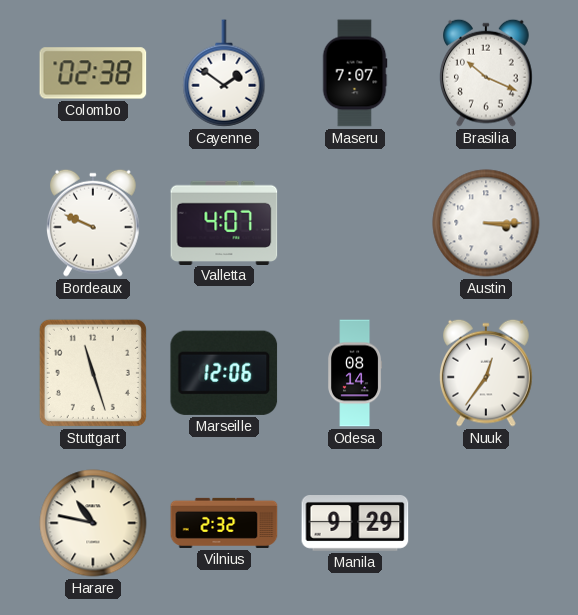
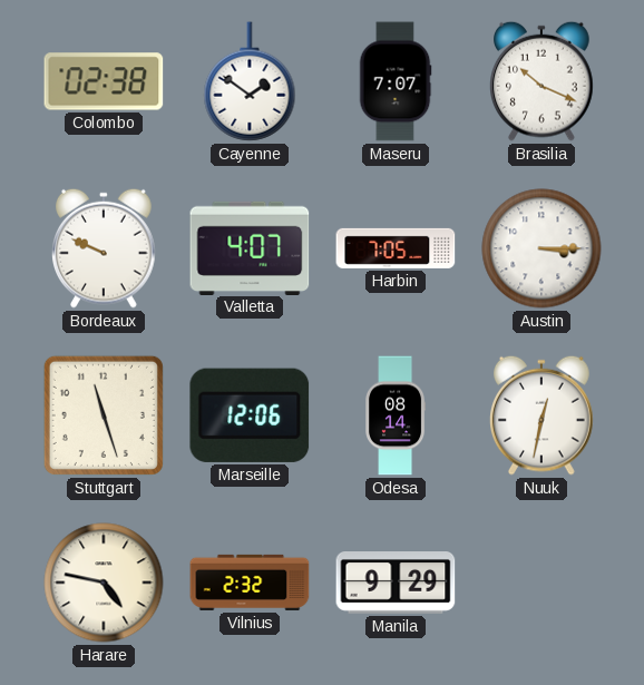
Harbin: none -> 7:05
Nuuk: 12:36 -> 12:32
Harare: 10:47 -> 4:47
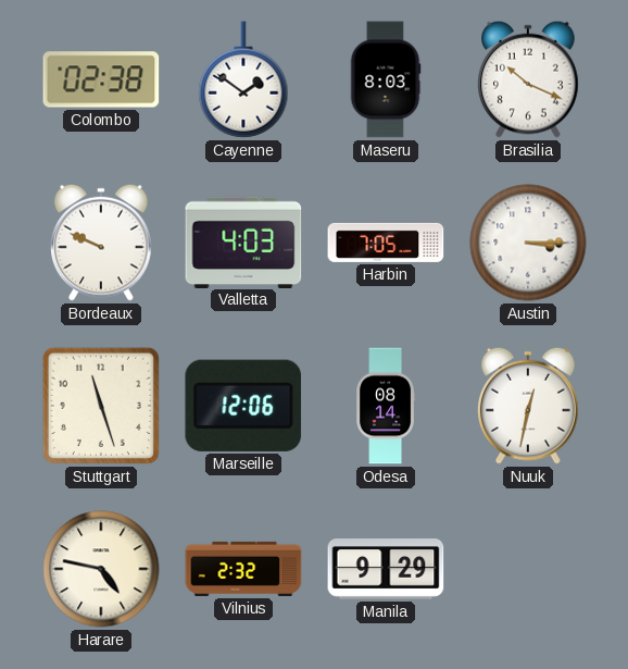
Maseru: 7:07 -> 8:03
Valletta: 4:07 -> 4:03
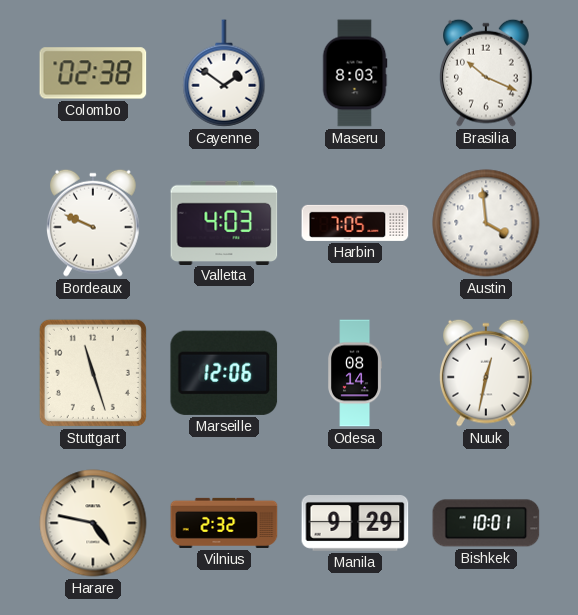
Austin: 3:15 -> 3:59
Bishkek: none -> 10:01
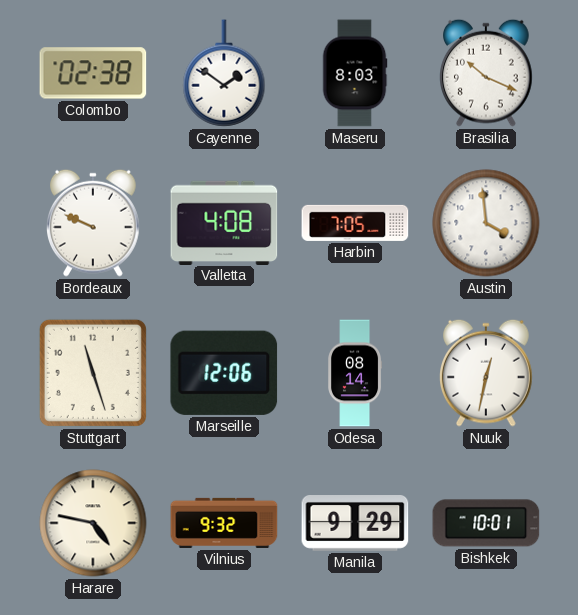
Valletta: 4:03 -> 4:08
Vilnius: 2:32 -> 9:32
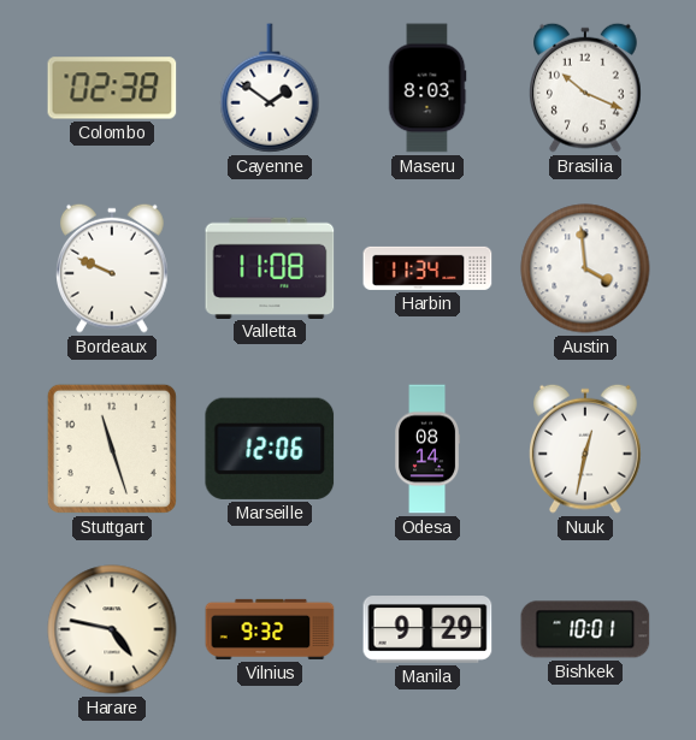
Valletta: 4:08 -> 11:08
Harbin: 7:05 -> 11:34
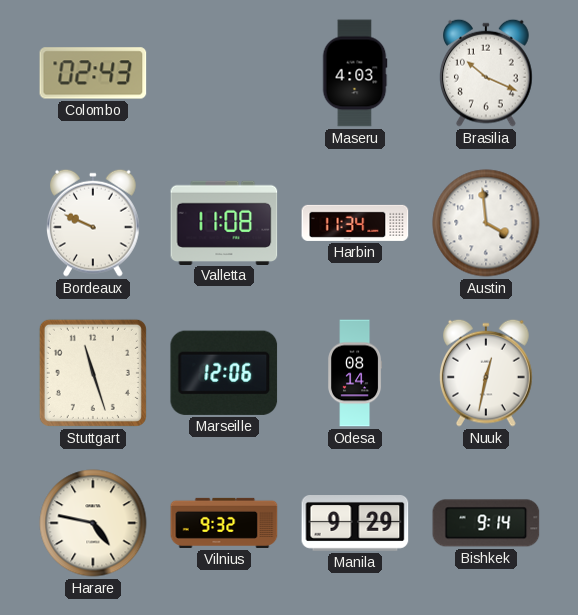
Colombo: 02:38 -> 02:43
Cayenne: 1:51 -> none
Maseru: 8:03 -> 4:03
Bishkek: 10:01 -> 9:14
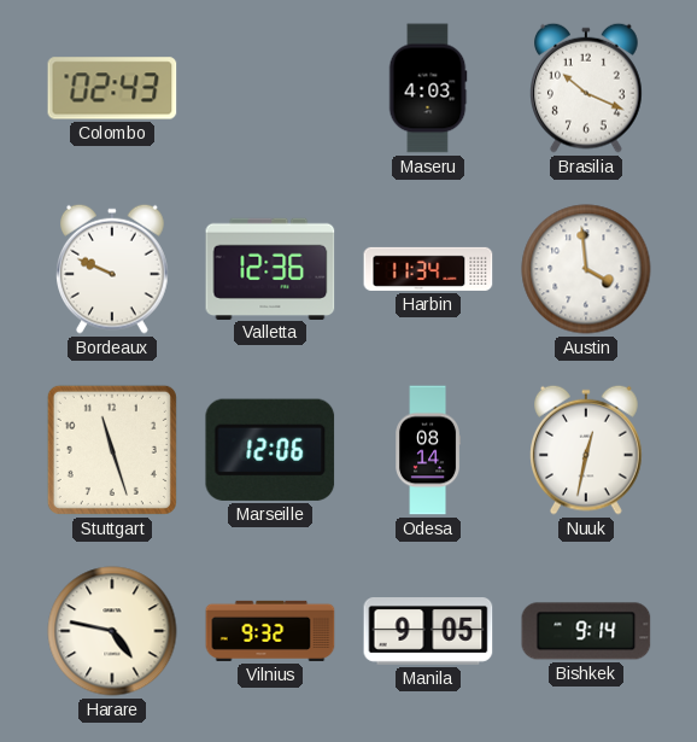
Valletta: 11:08 -> 12:36
Manila: 9:29 -> 9:05
